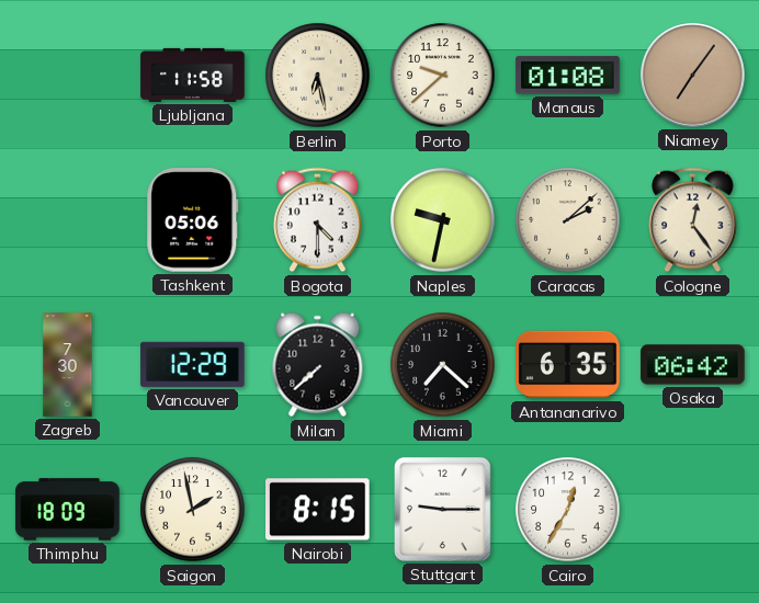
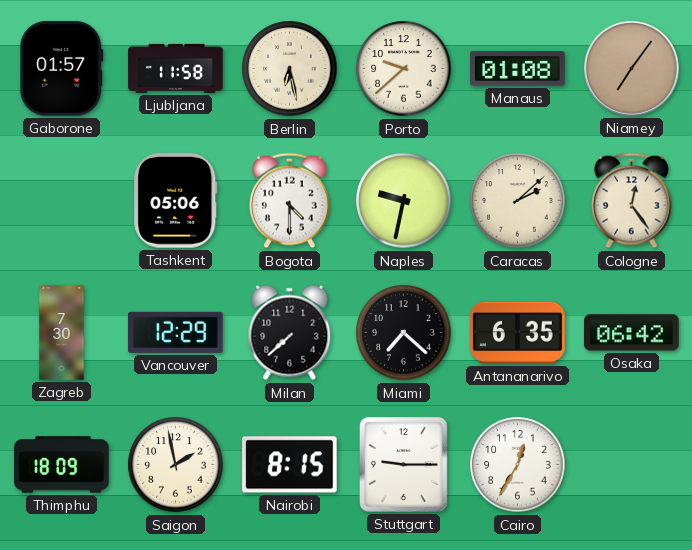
Gaborone: none -> 01:57
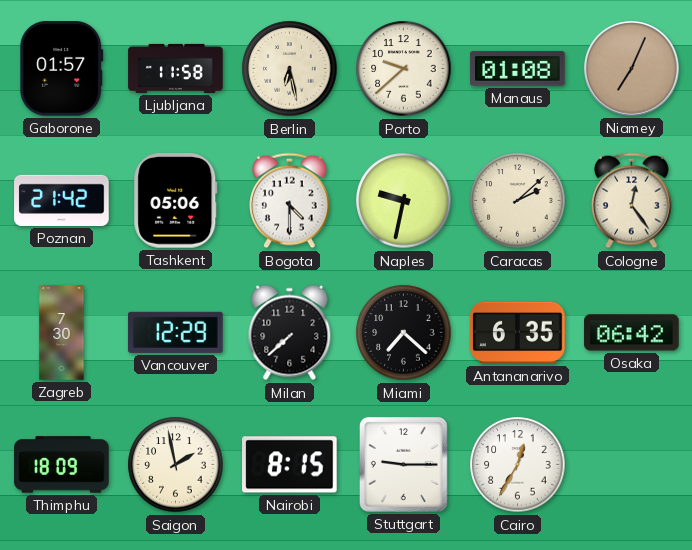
Niamey: 7:06 -> 7:04
Poznan: none -> 21:42
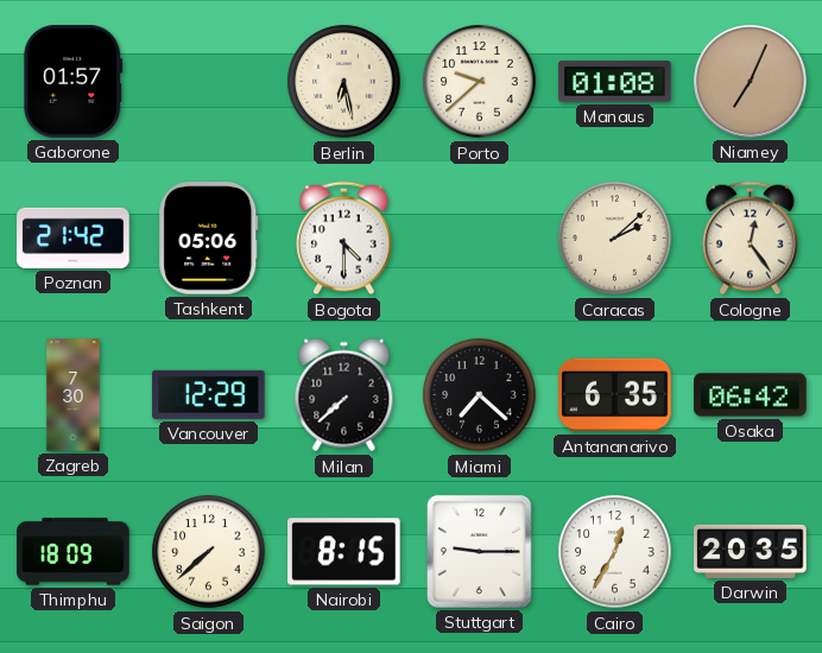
Ljubljana: 11:58 -> none
Naples: 9:32 -> none
Saigon: 1:58 -> 7:38
Darwin: none -> 20:35
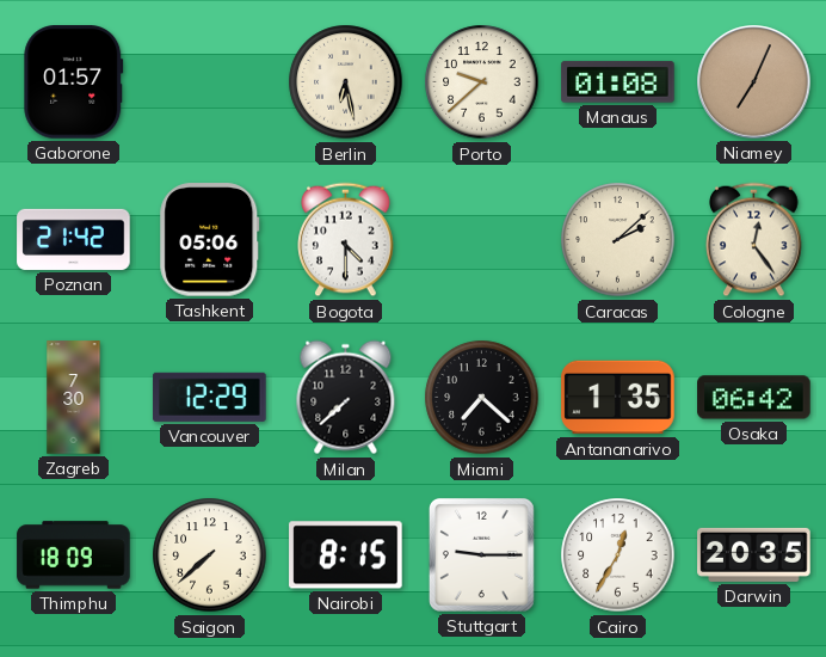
Antananarivo: 6:35 -> 1:35
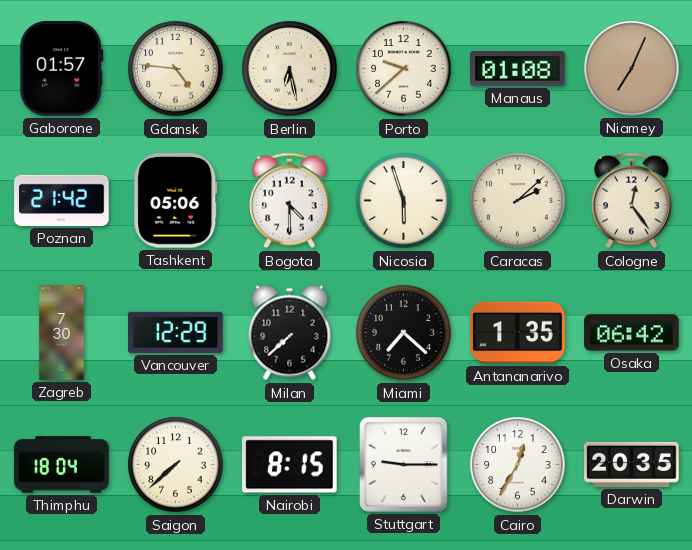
Gdansk: none -> 4:46
Nicosia: none -> 5:57
Thimphu: 18:09 -> 18:04
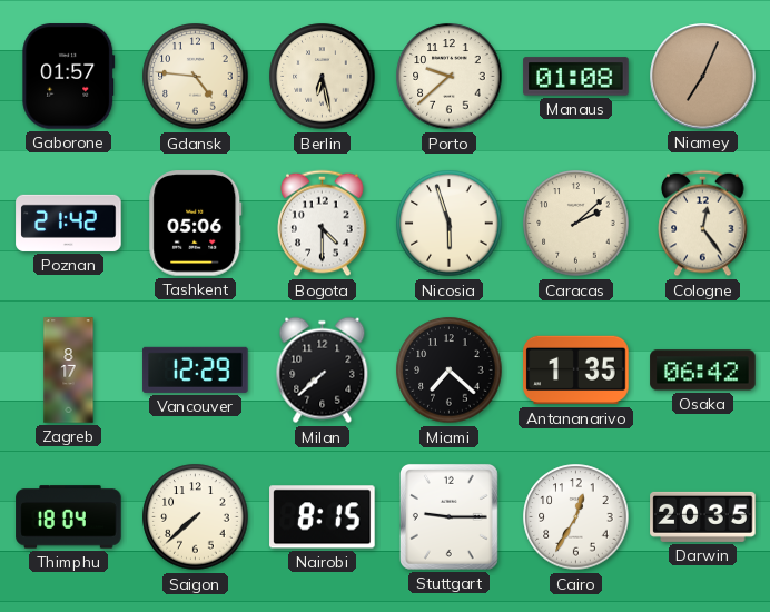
Zagreb: 7:30 -> 8:17
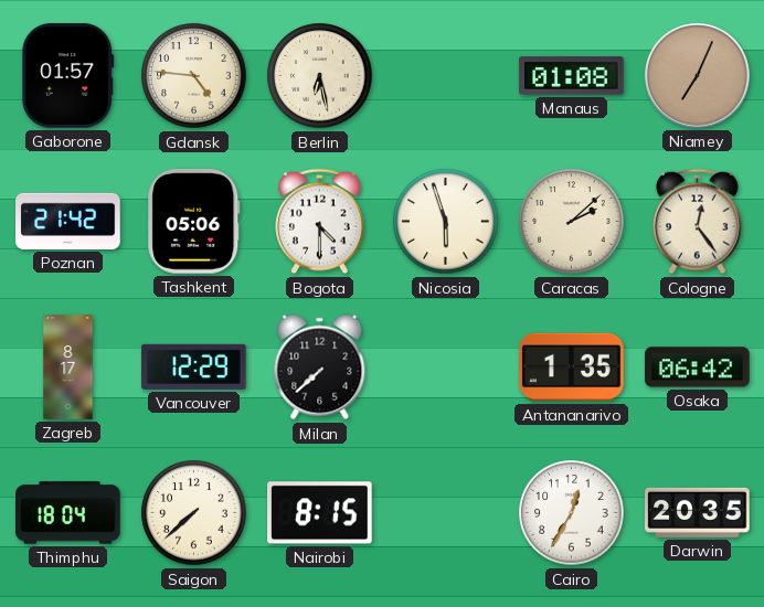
Porto: 9:38 -> none
Miami: 7:22 -> none
Stuttgart: 9:15 -> none
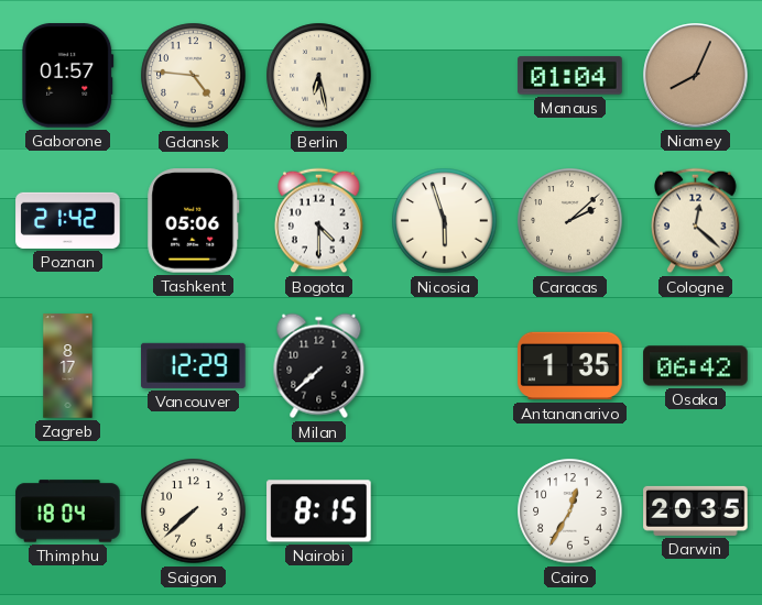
Manaus: 01:08 -> 01:04
Niamey: 7:04 -> 8:04
Cologne: 12:24 -> 12:22
